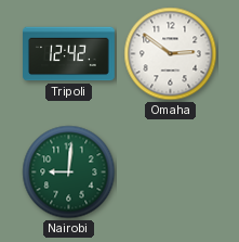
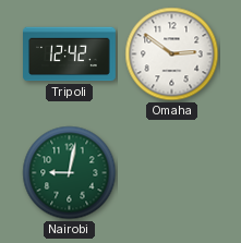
Nairobi: 9:01 -> 9:02
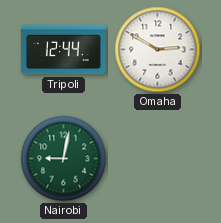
Tripoli: 12:42 -> 12:44
Omaha: 2:51 -> 2:50
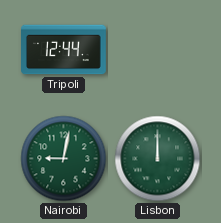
Omaha: 2:50 -> none
Lisbon: none -> 12:00
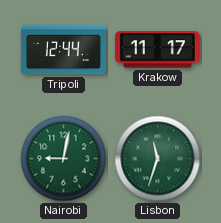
Krakow: none -> 11:17
Lisbon: 12:00 -> 11:33
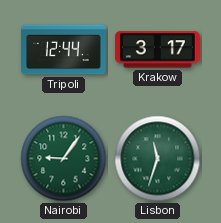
Krakow: 11:17 -> 3:17
Nairobi: 9:02 -> 9:06
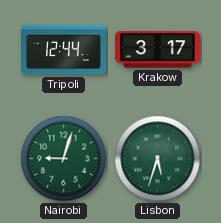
Nairobi: 9:06 -> 9:03
Lisbon: 11:33 -> 5:33
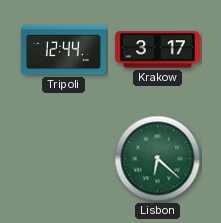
Nairobi: 9:03 -> none
Lisbon: 5:33 -> 6:22
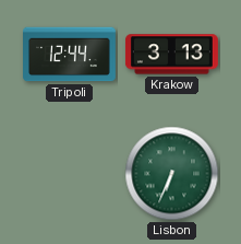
Krakow: 3:17 -> 3:13
Lisbon: 6:22 -> 6:34
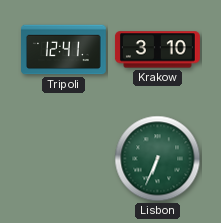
Tripoli: 12:44 -> 12:41
Krakow: 3:13 -> 3:10
